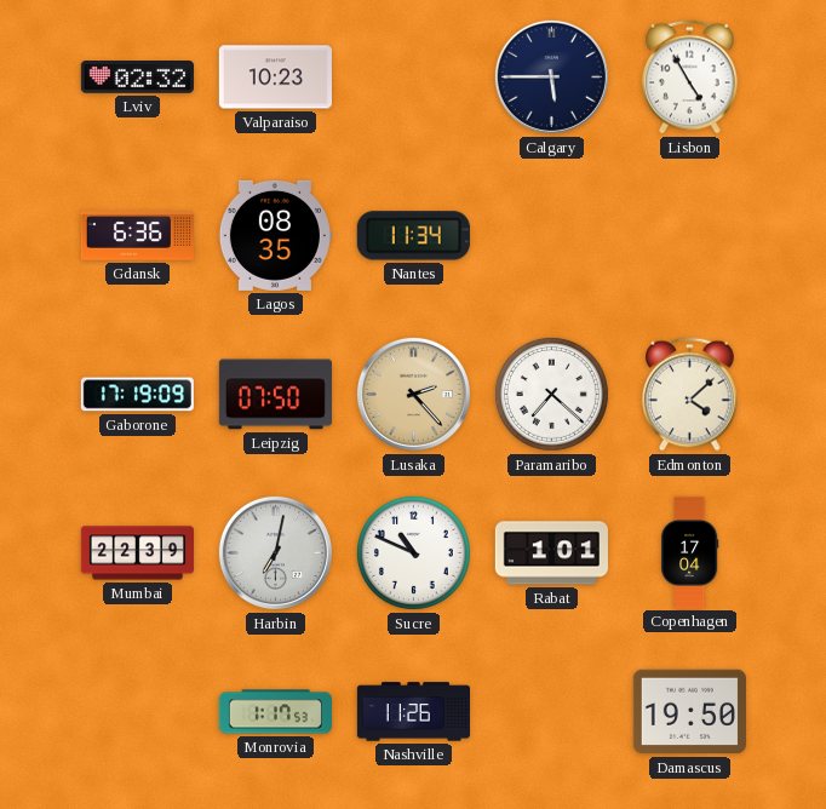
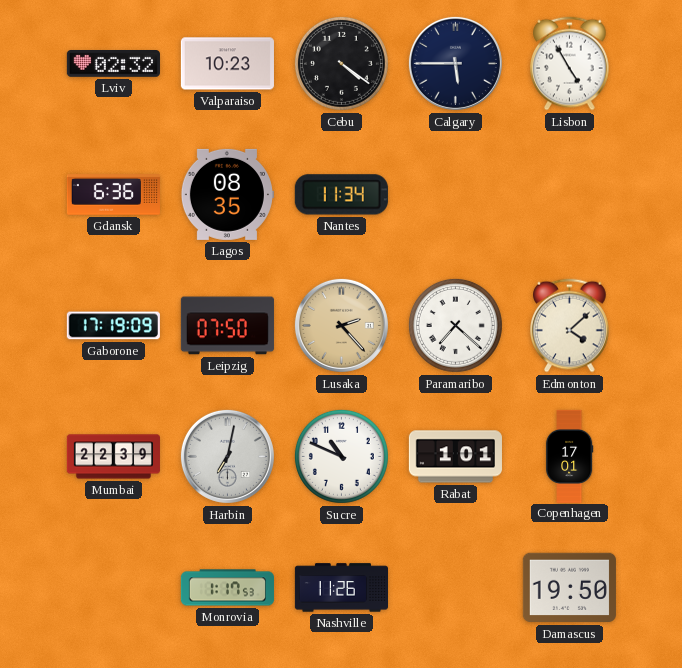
Cebu: none -> 4:21
Copenhagen: 17:04 -> 17:01
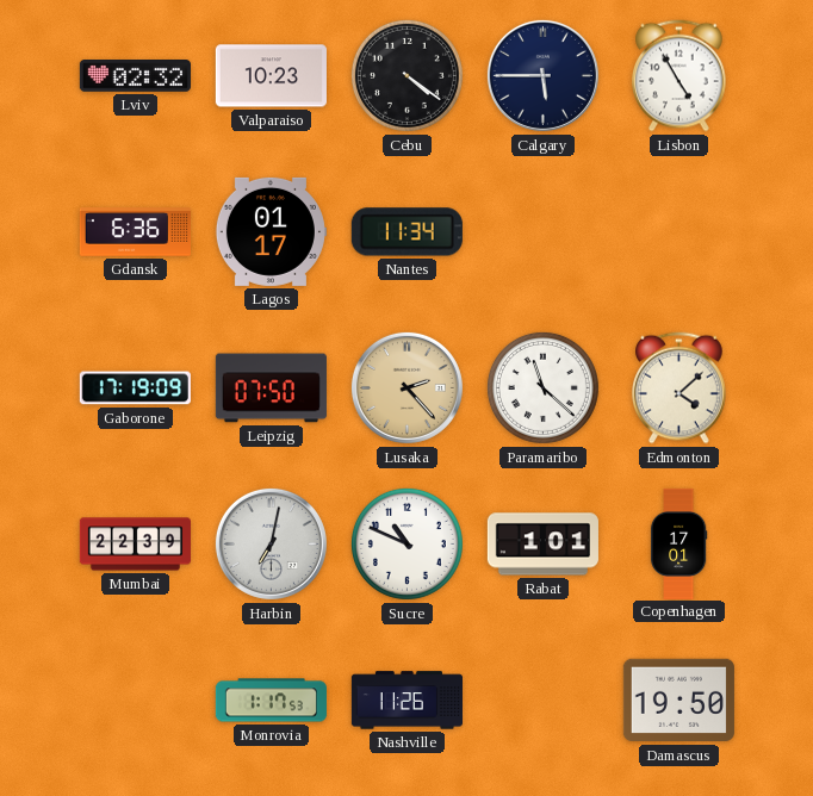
Lagos: 08:35 -> 01:17
Paramaribo: 7:22 -> 11:22
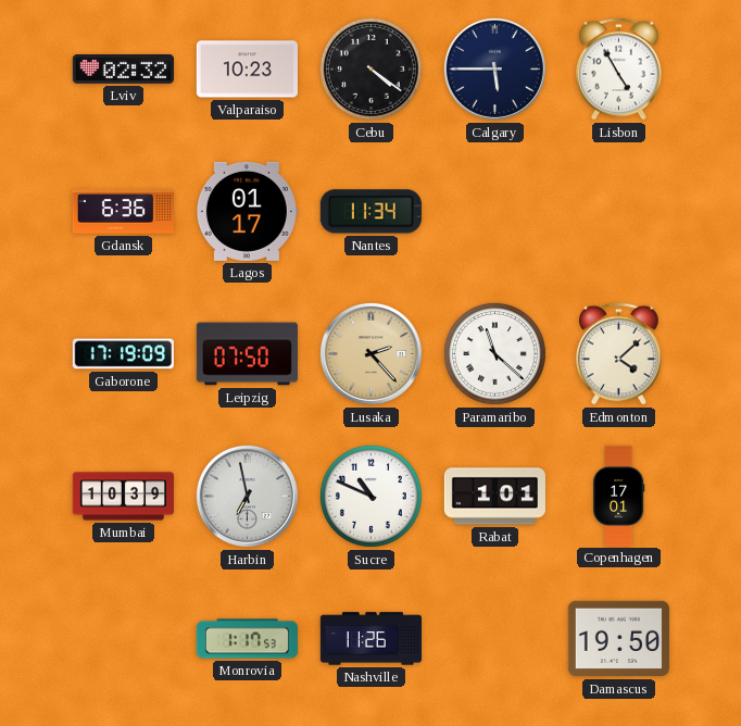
Mumbai: 22:39 -> 10:39
Harbin: 7:02 -> 6:58
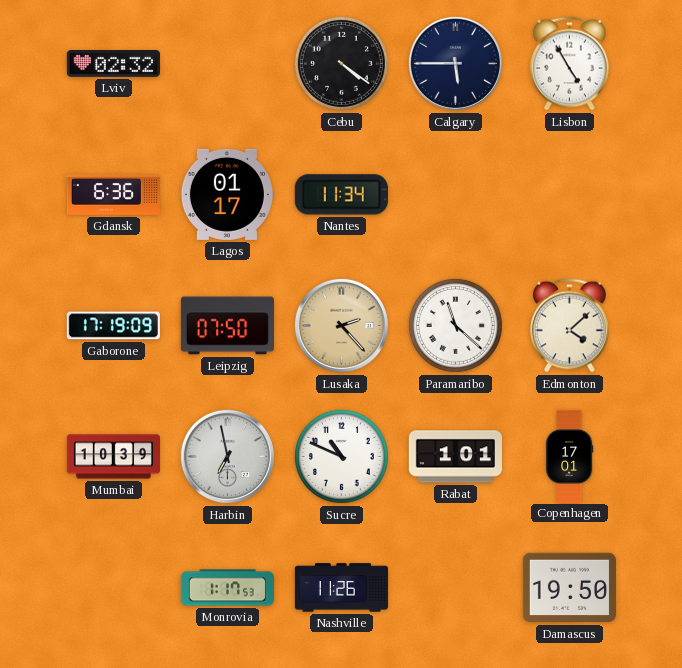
Valparaiso: 10:23 -> none
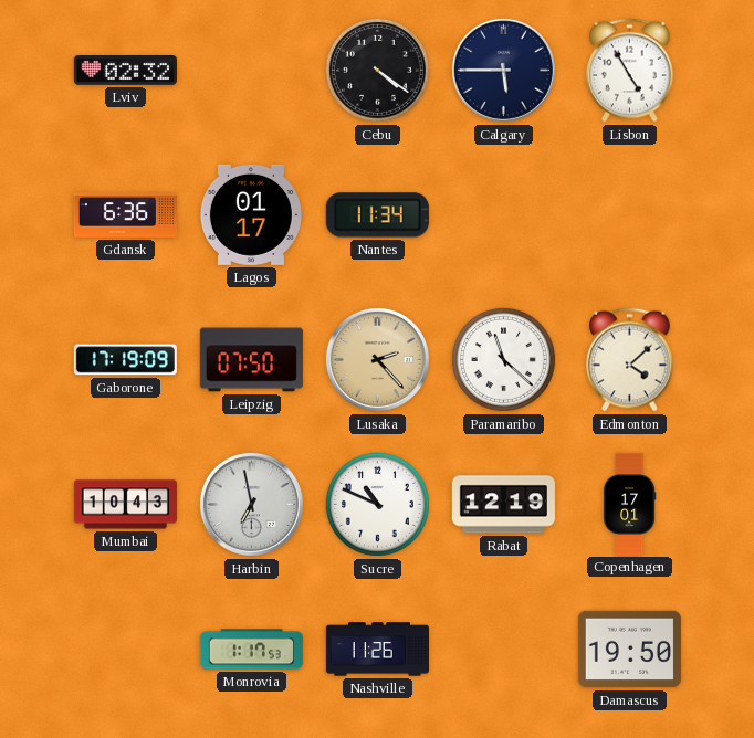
Mumbai: 10:39 -> 10:43
Rabat: 1:01 -> 12:19
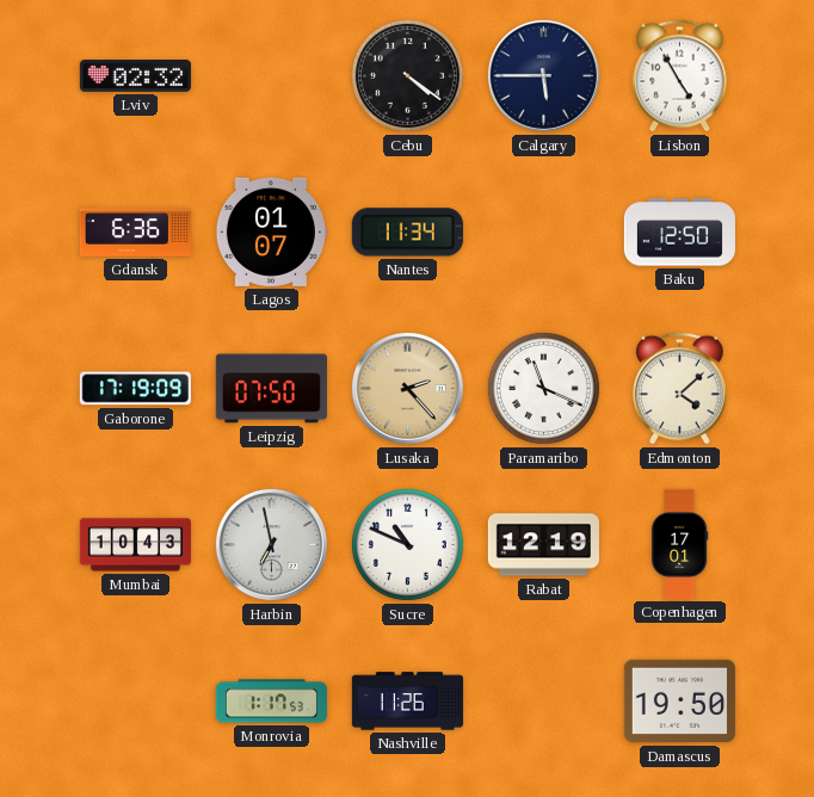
Lagos: 01:17 -> 01:07
Baku: none -> 12:50
Paramaribo: 11:22 -> 11:19
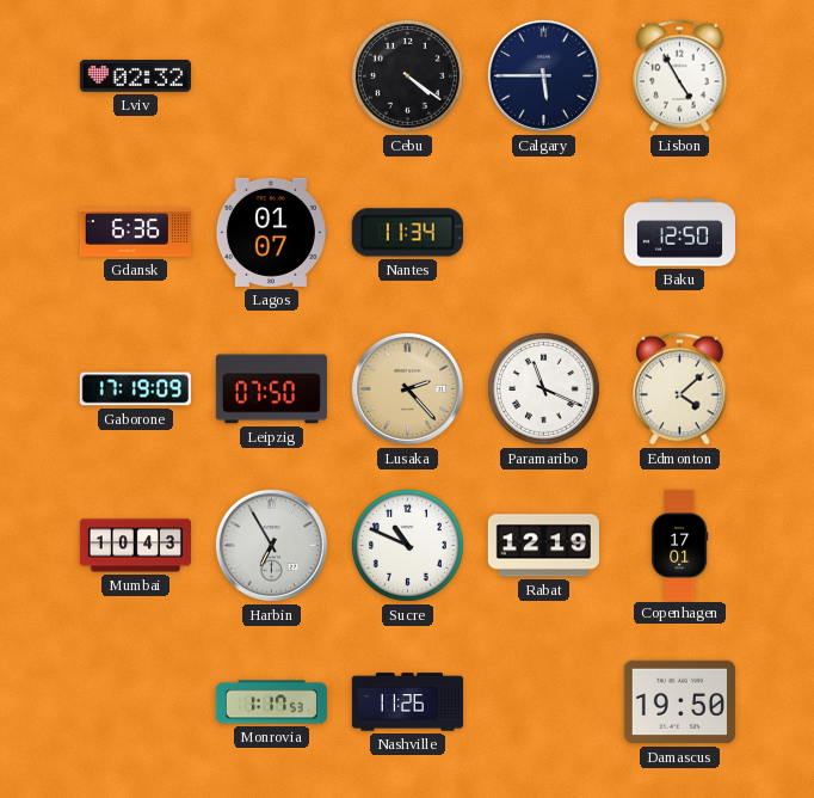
Harbin: 6:58 -> 6:55
